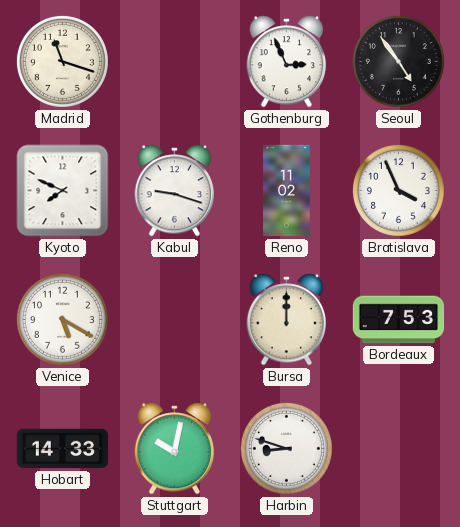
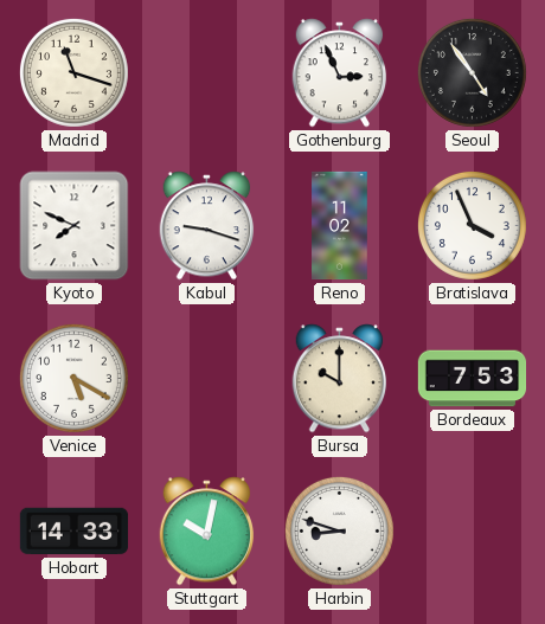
Bursa: 12:00 -> 10:00
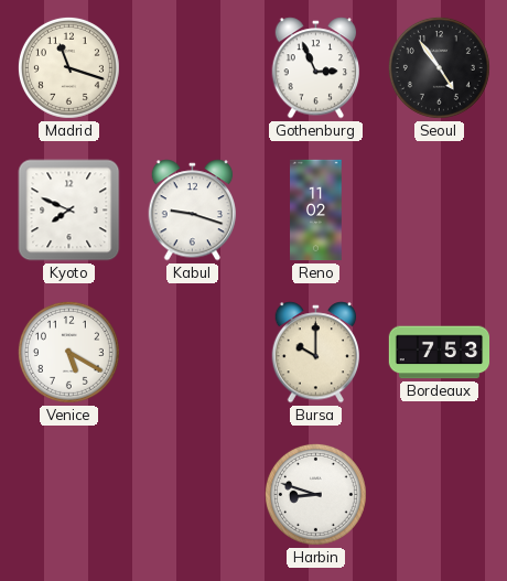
Bratislava: 3:56 -> none
Hobart: 14:33 -> none
Stuttgart: 10:02 -> none
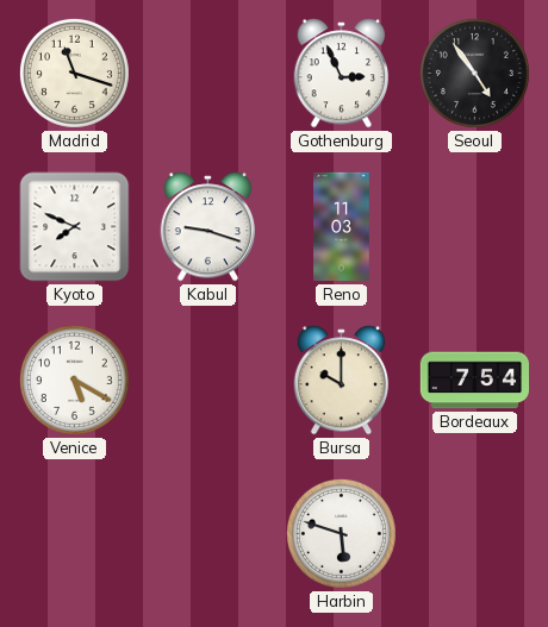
Reno: 11:02 -> 11:03
Bordeaux: 7:53 -> 7:54
Harbin: 8:48 -> 5:48
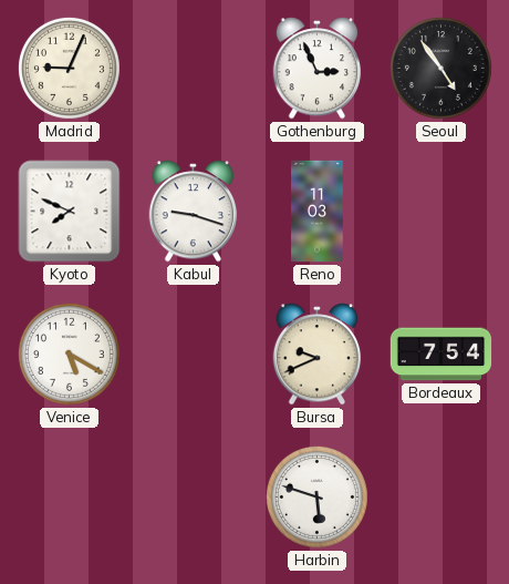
Madrid: 11:18 -> 9:04
Bursa: 10:00 -> 9:41
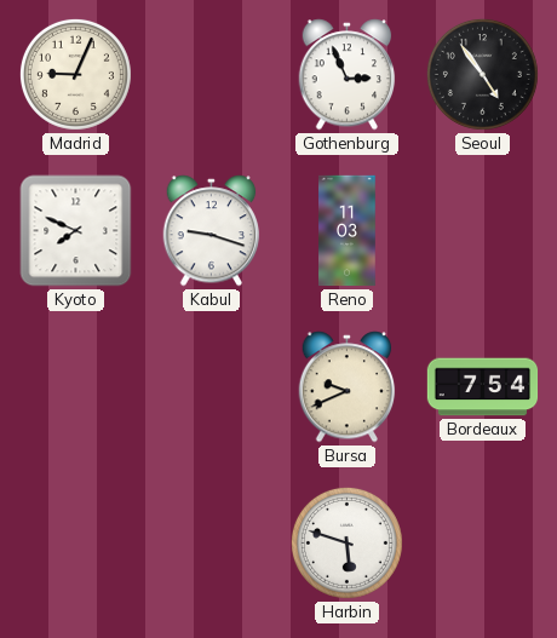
Venice: 5:20 -> none
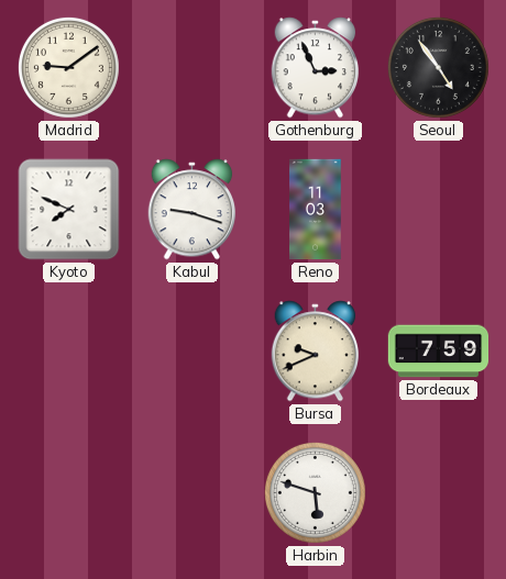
Madrid: 9:04 -> 9:09
Bordeaux: 7:54 -> 7:59
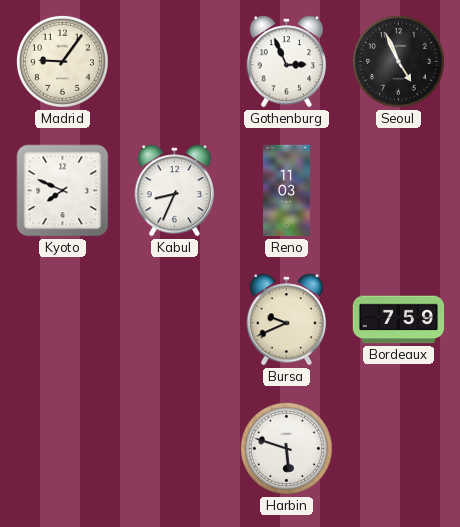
Madrid: 9:09 -> 9:06
Seoul: 4:54 -> 4:56
Kabul: 9:18 -> 8:34
